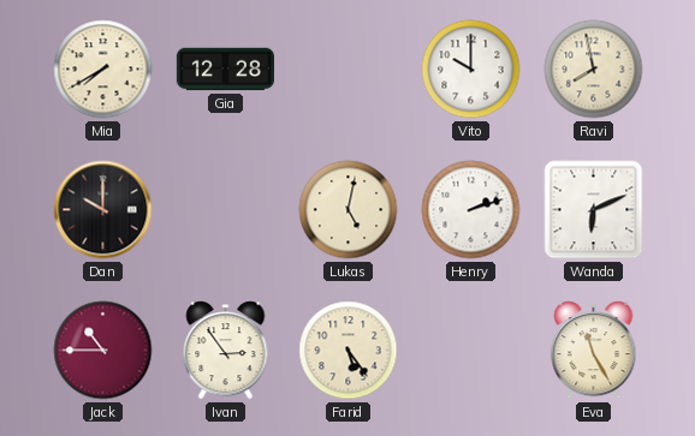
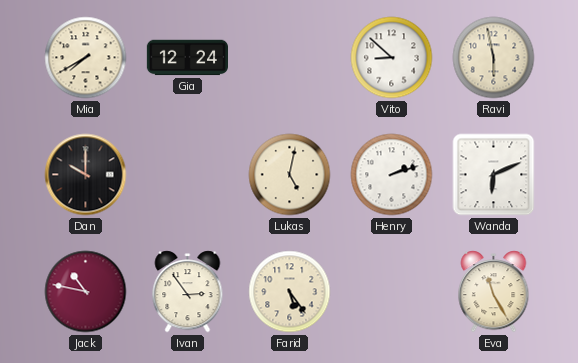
Gia: 12:28 -> 12:24
Vito: 10:00 -> 8:52
Ravi: 7:58 -> 5:58
Jack: 10:45 -> 10:47
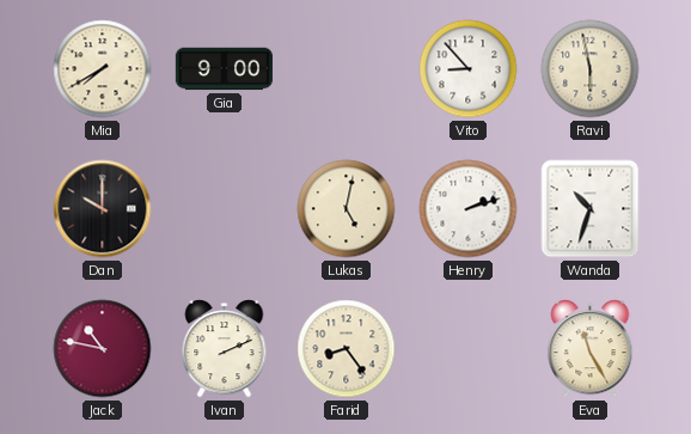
Gia: 12:24 -> 9:00
Vito: 8:52 -> 8:53
Wanda: 6:11 -> 10:33
Ivan: 2:54 -> 2:11
Farid: 5:24 -> 8:24
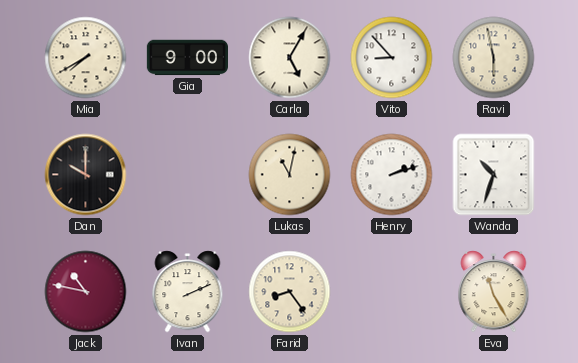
Carla: none -> 5:05
Lukas: 5:02 -> 11:02
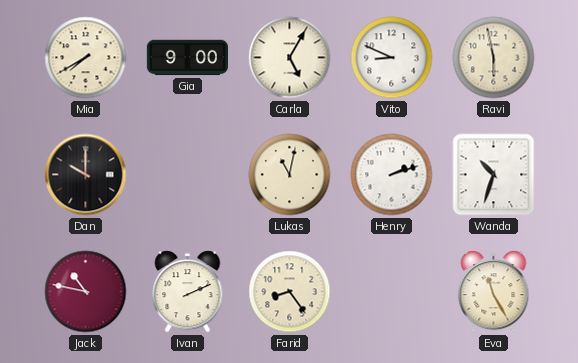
Vito: 8:53 -> 8:49
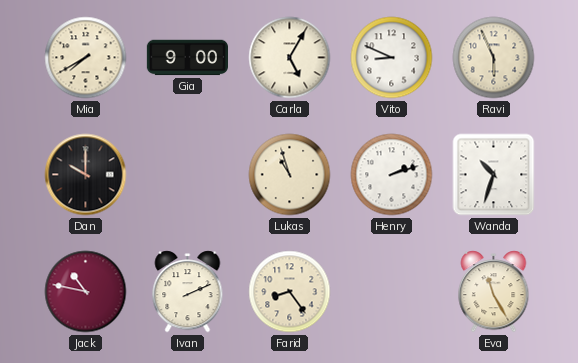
Ravi: 5:58 -> 5:56
Lukas: 11:02 -> 10:57
